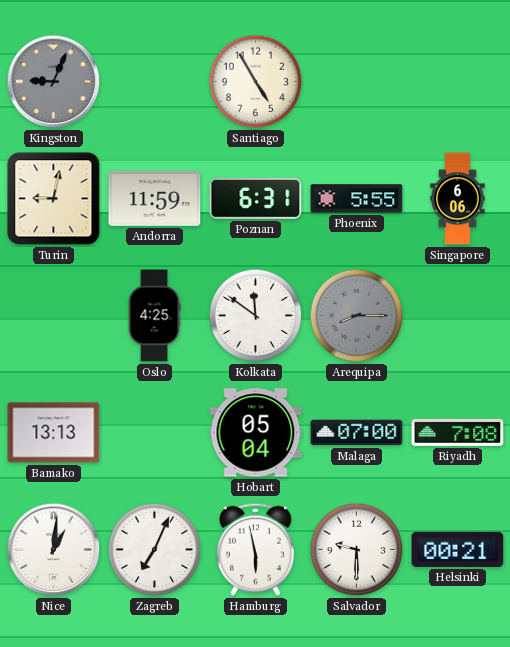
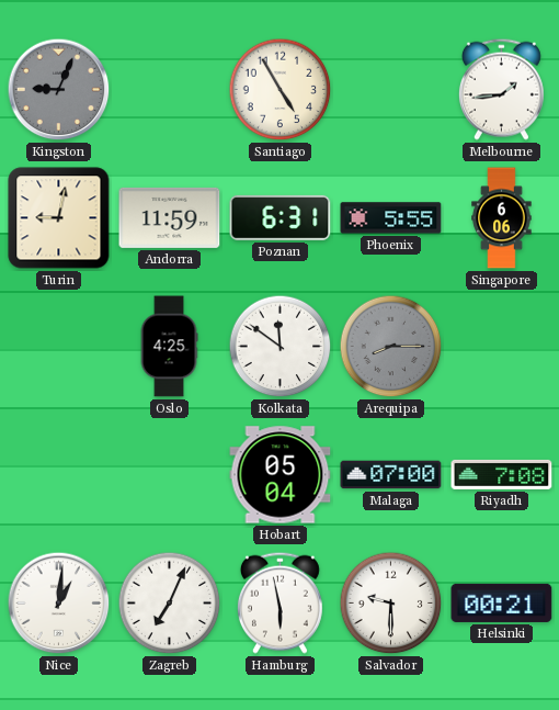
Melbourne: none -> 1:44
Bamako: 13:13 -> none
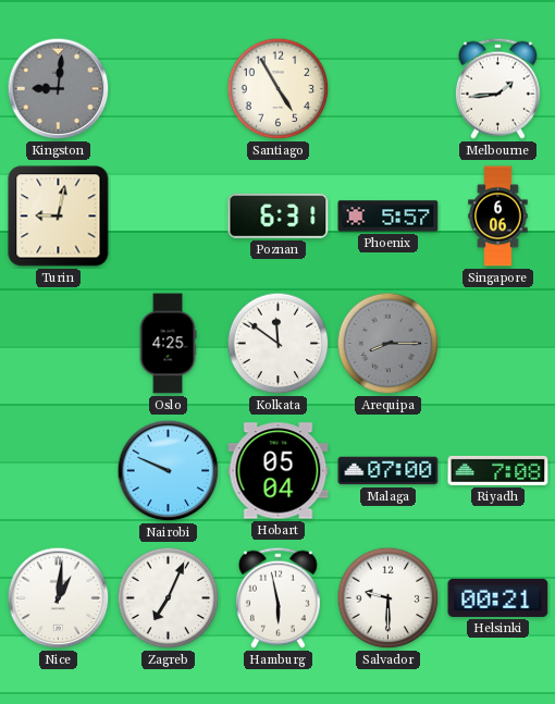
Kingston: 9:04 -> 9:01
Andorra: 11:59 -> none
Phoenix: 5:55 -> 5:57
Nairobi: none -> 9:49
